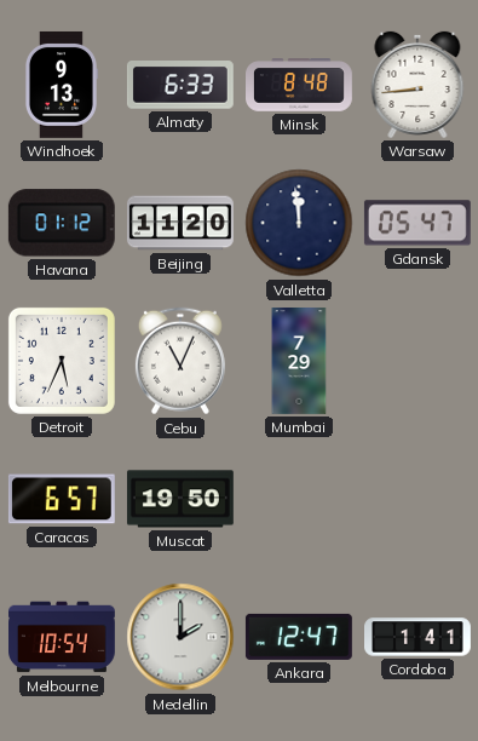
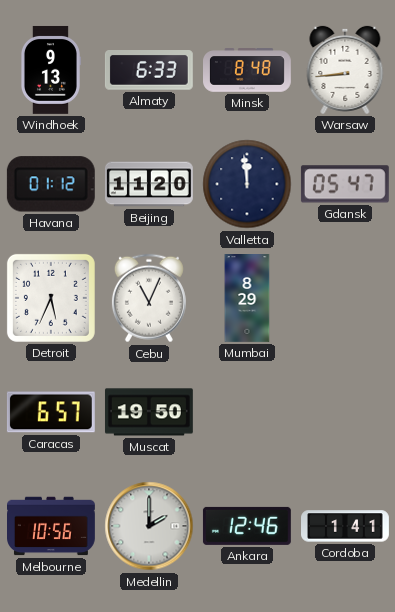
Mumbai: 7:29 -> 8:29
Melbourne: 10:54 -> 10:56
Ankara: 12:47 -> 12:46
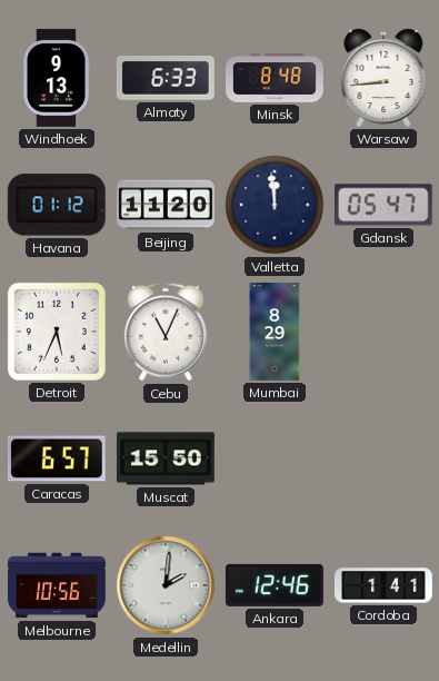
Muscat: 19:50 -> 15:50
Medellin: 2:00 -> 2:01
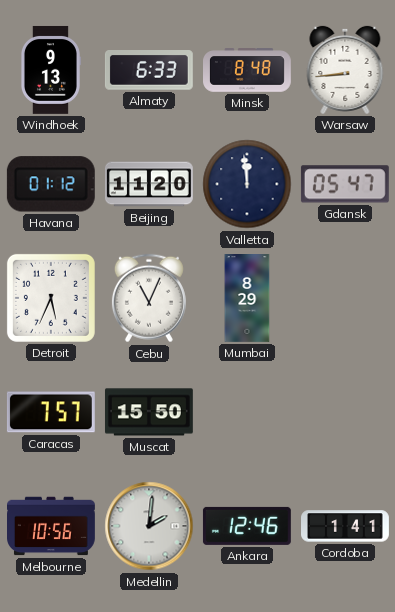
Caracas: 6:57 -> 7:57
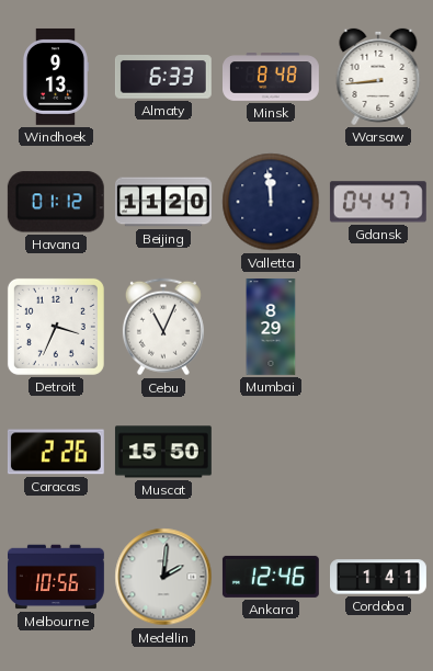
Gdansk: 05:47 -> 04:47
Detroit: 5:34 -> 3:34
Caracas: 7:57 -> 2:26
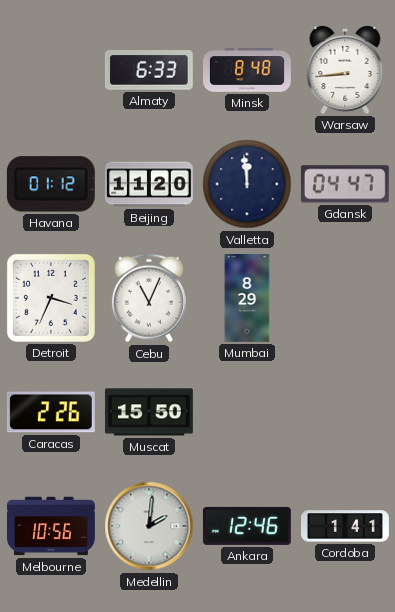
Windhoek: 9:13 -> none
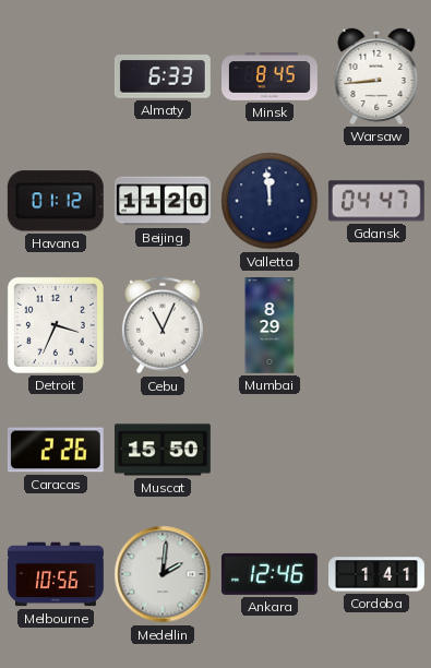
Minsk: 8:48 -> 8:45
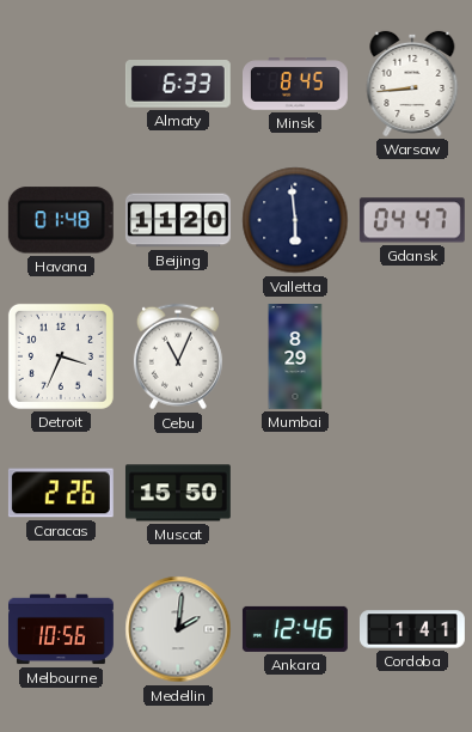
Havana: 01:12 -> 01:48
Valletta: 11:59 -> 5:59
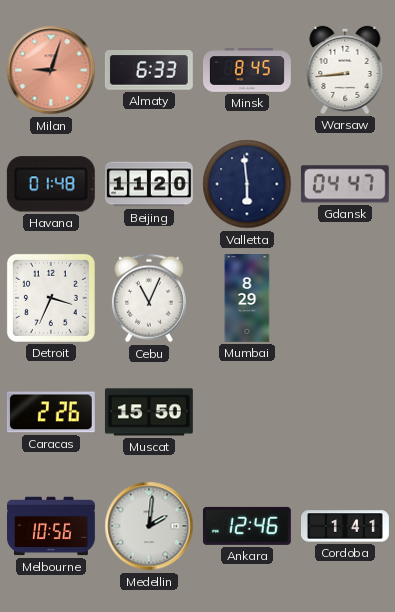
Milan: none -> 9:03
